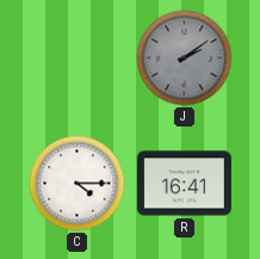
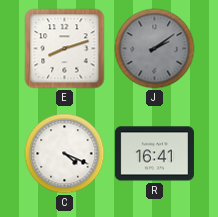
E: none -> 8:12
C: 4:15 -> 4:19
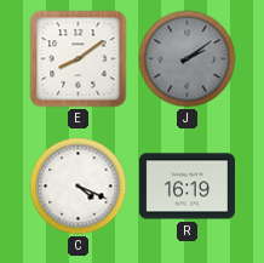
E: 8:12 -> 8:09
R: 16:41 -> 16:19
